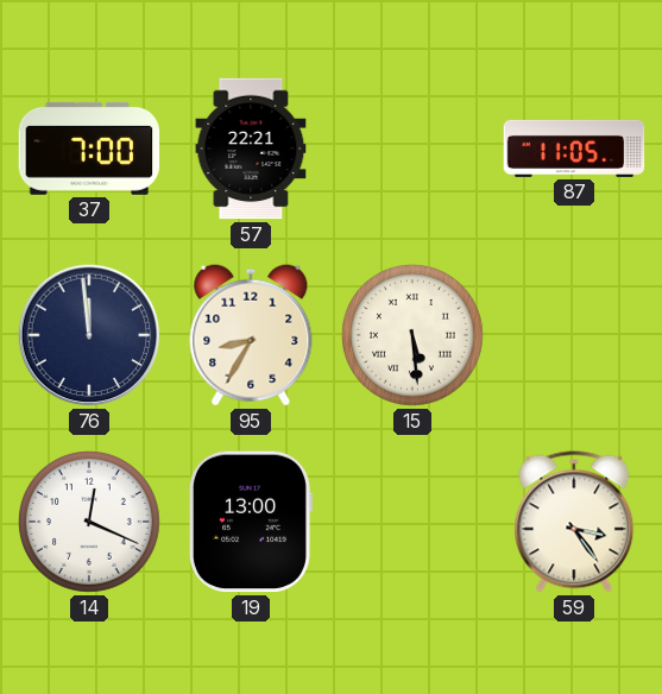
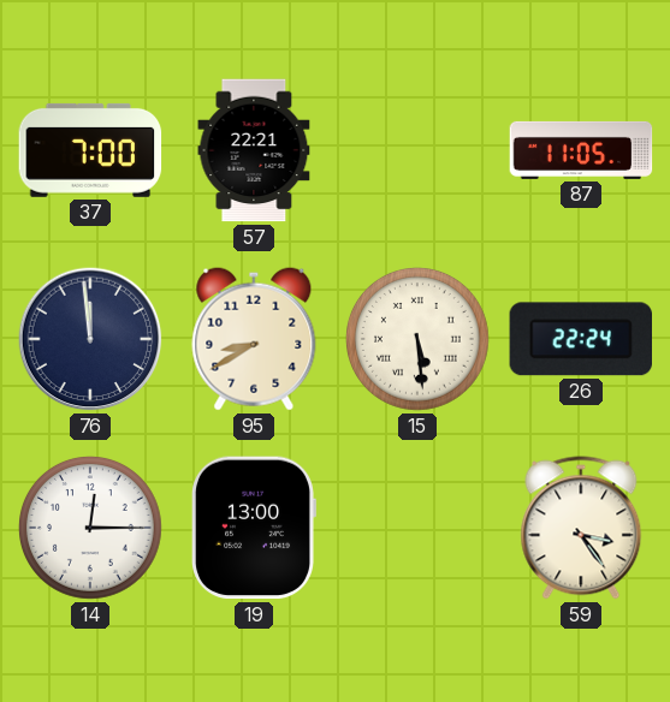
95: 8:35 -> 8:40
26: none -> 22:24
14: 12:19 -> 12:15
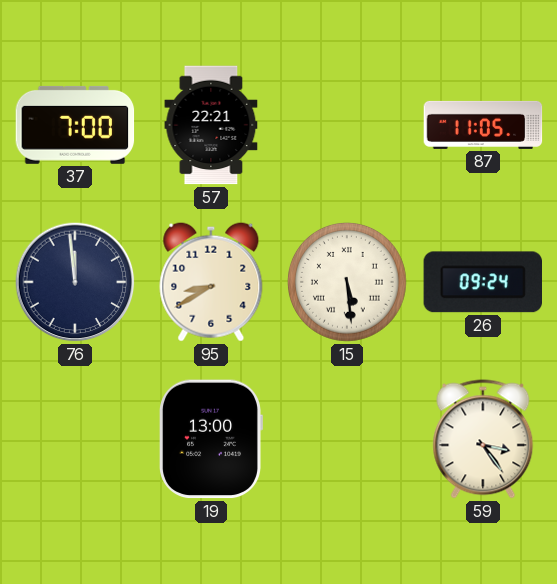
26: 22:24 -> 09:24
14: 12:15 -> none
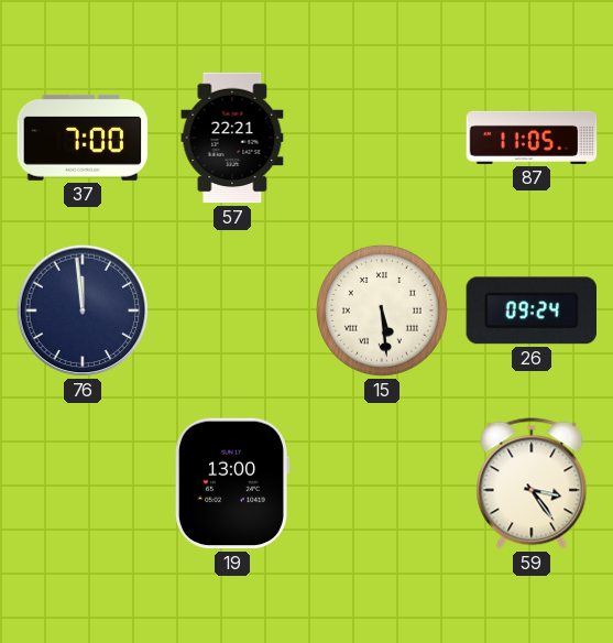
95: 8:40 -> none
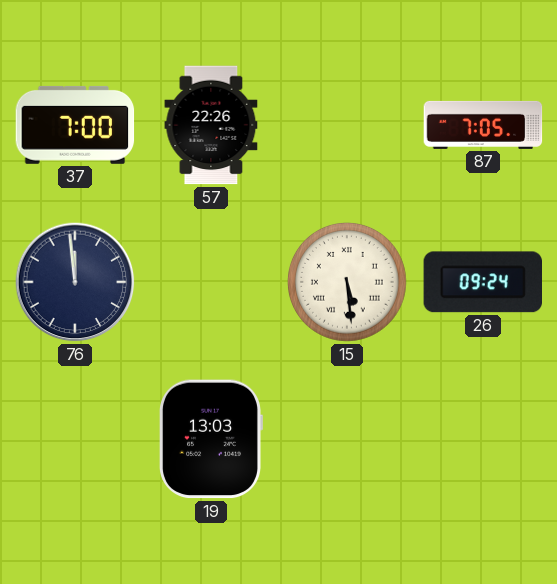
57: 22:21 -> 22:26
87: 11:05 -> 7:05
19: 13:00 -> 13:03
59: 3:24 -> none
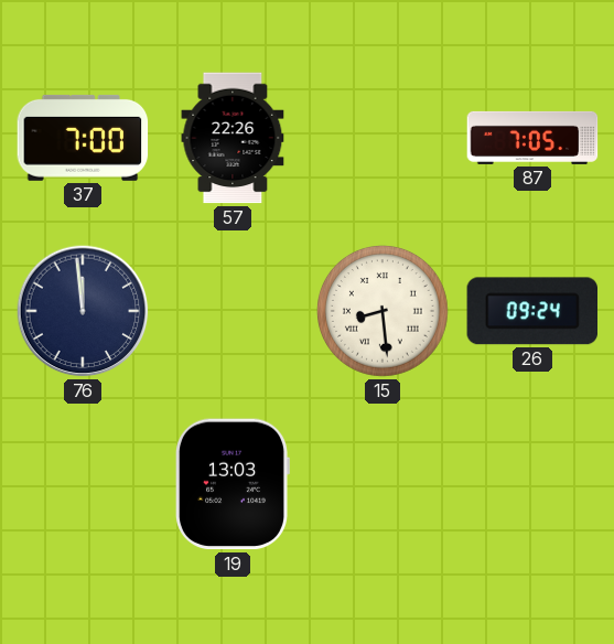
15: 5:29 -> 8:29
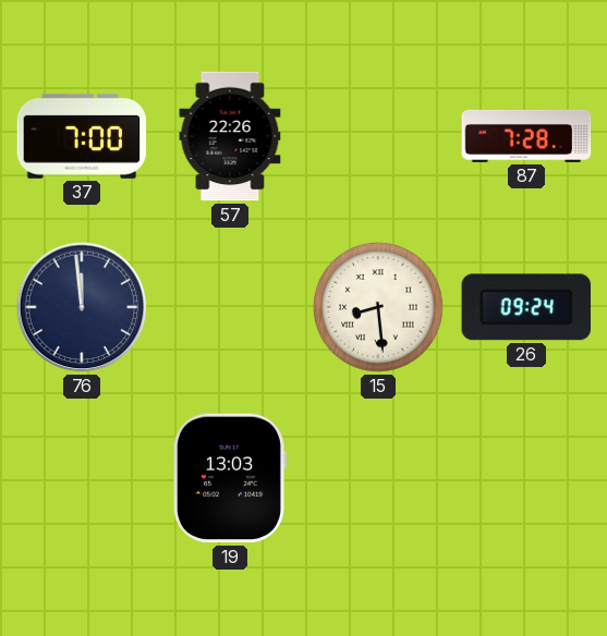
87: 7:05 -> 7:28
